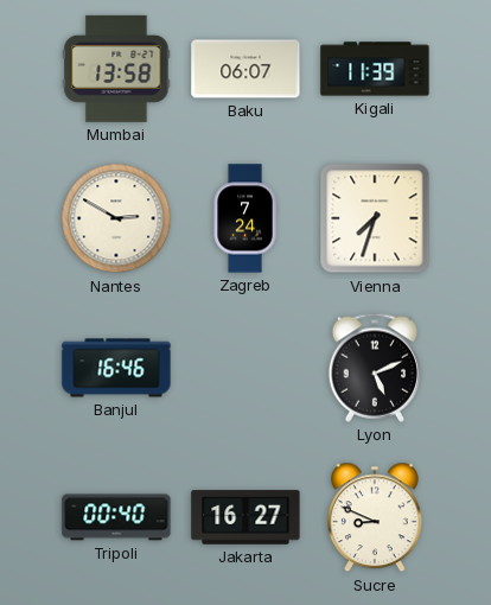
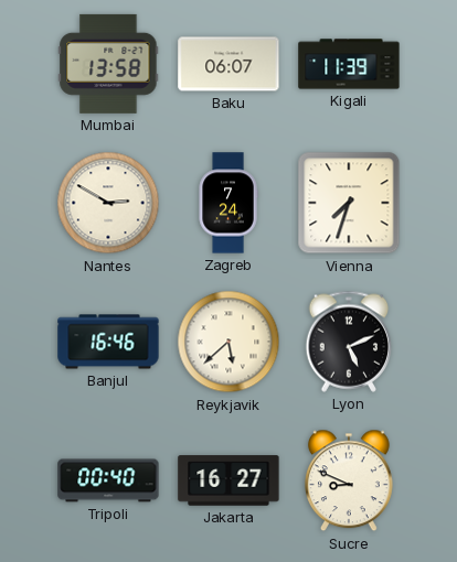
Reykjavik: none -> 5:38
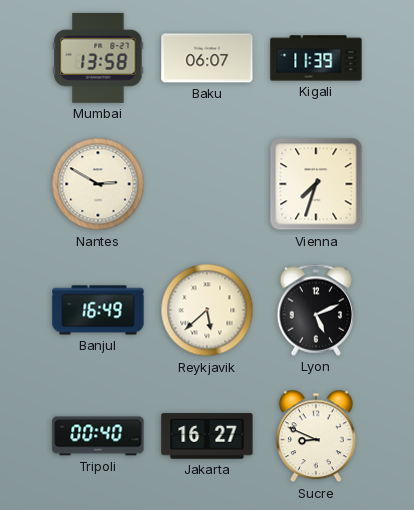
Zagreb: 7:24 -> none
Banjul: 16:46 -> 16:49
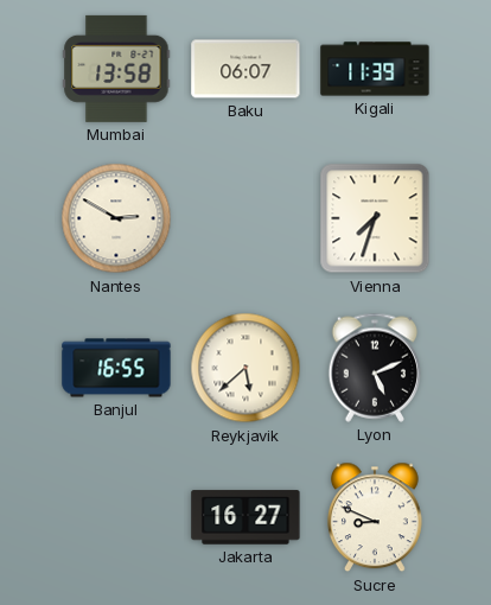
Banjul: 16:49 -> 16:55
Tripoli: 00:40 -> none
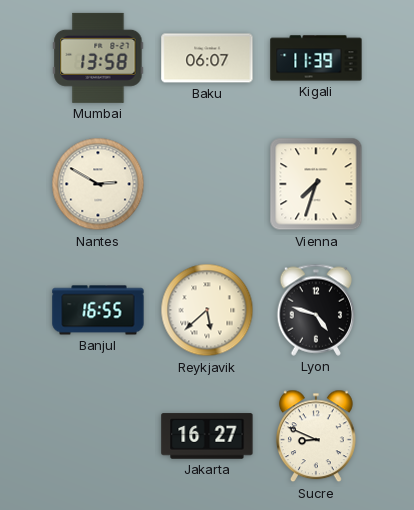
Lyon: 5:11 -> 4:48
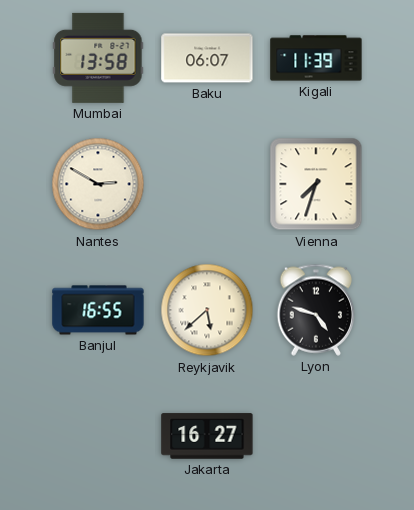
Sucre: 8:49 -> none
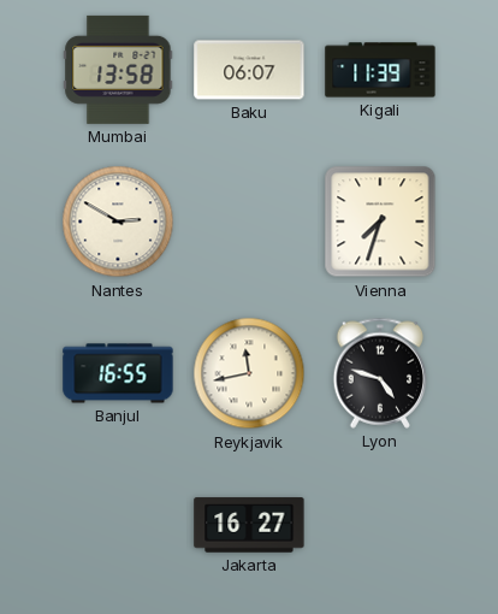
Reykjavik: 5:38 -> 11:43
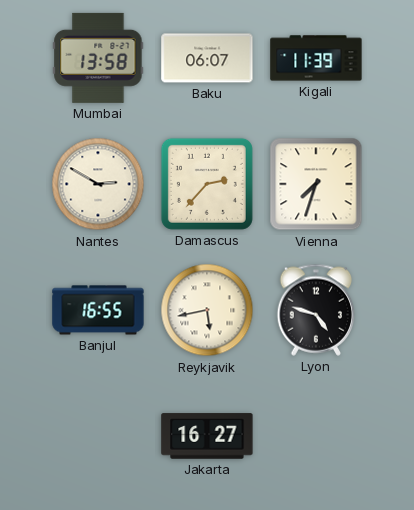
Damascus: none -> 2:37
Reykjavik: 11:43 -> 5:43
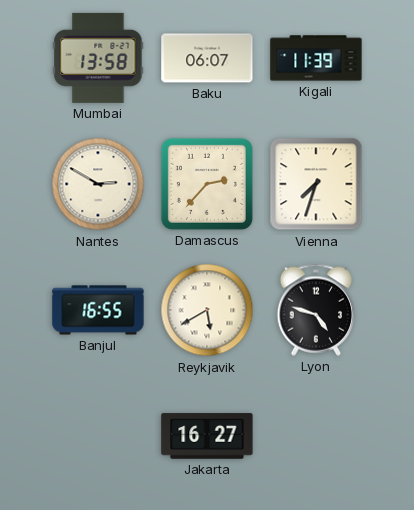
Reykjavik: 5:43 -> 5:40
